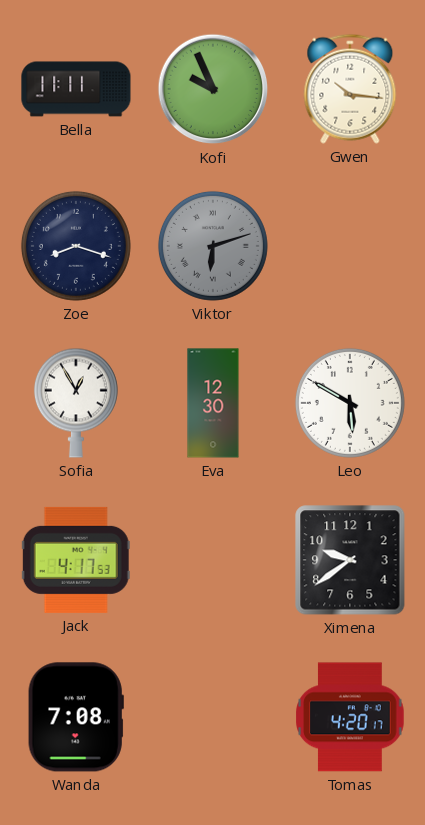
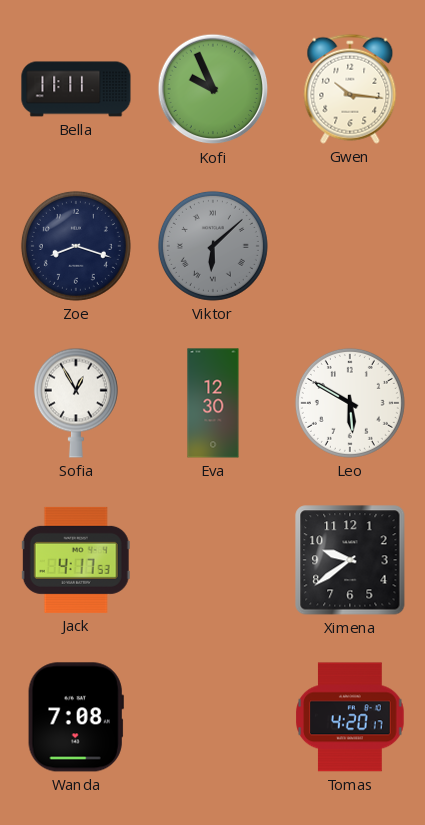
Viktor: 6:12 -> 6:08
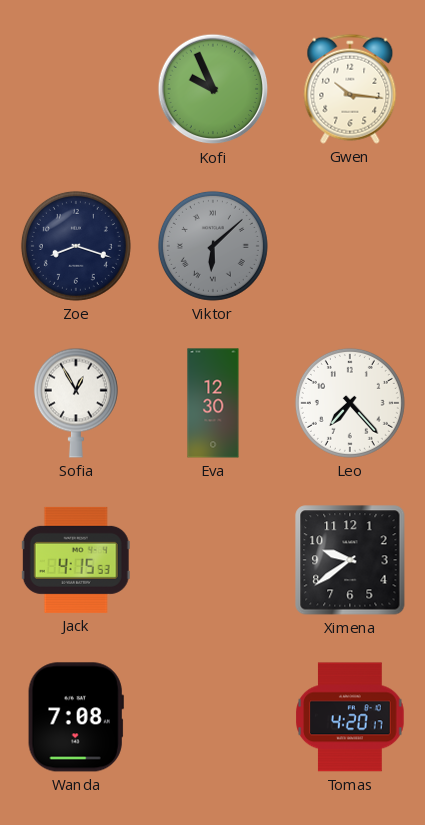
Bella: 11:11 -> none
Leo: 5:50 -> 7:23
Jack: 4:17 -> 4:15
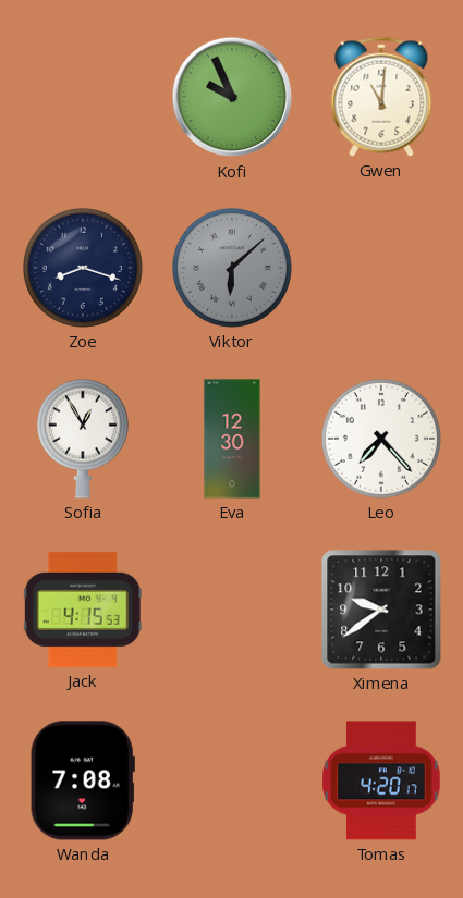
Gwen: 10:16 -> 11:01
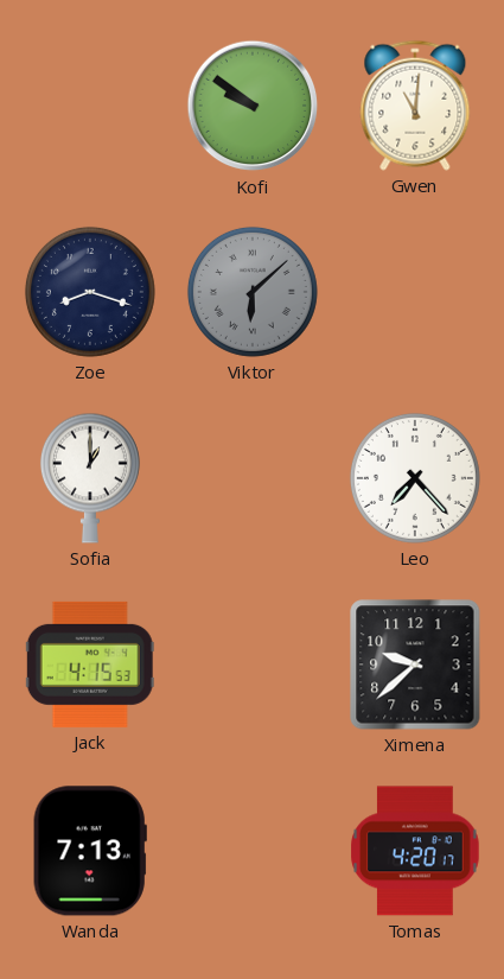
Kofi: 9:56 -> 9:51
Sofia: 12:55 -> 1:00
Eva: 12:30 -> none
Ximena: 9:39 -> 9:38
Wanda: 7:08 -> 7:13
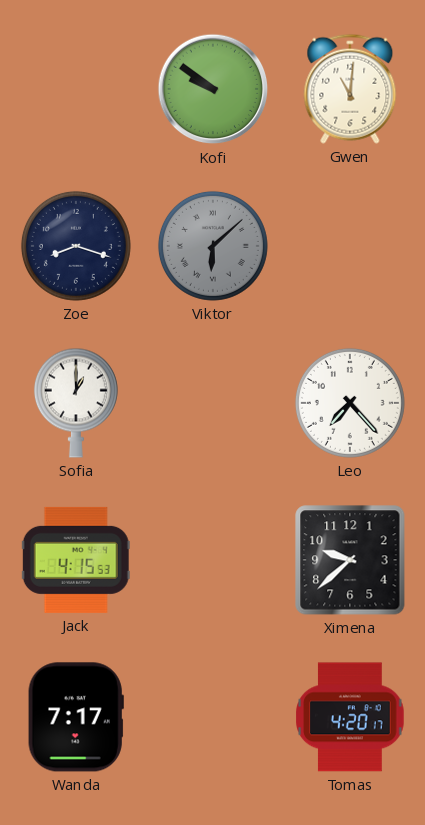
Wanda: 7:13 -> 7:17
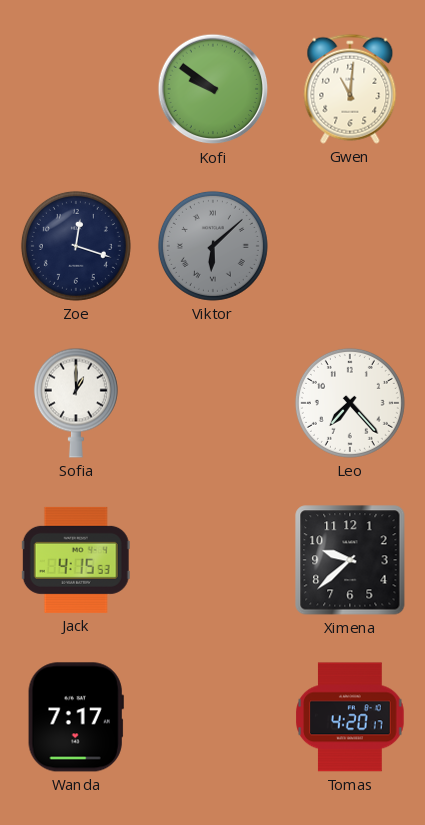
Zoe: 8:18 -> 12:18
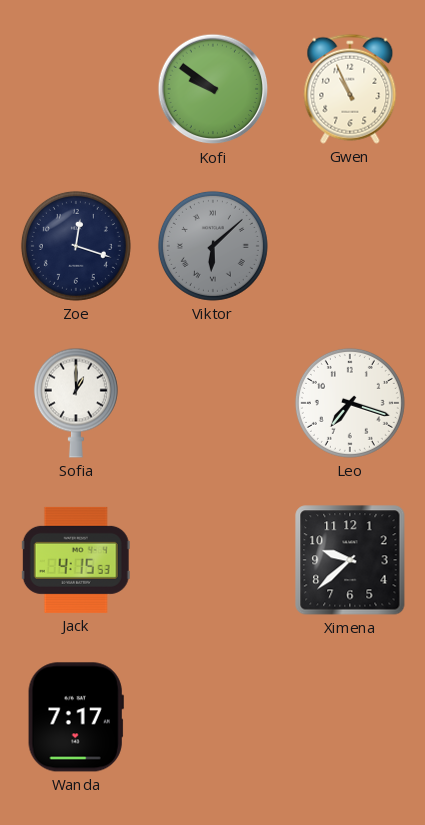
Gwen: 11:01 -> 10:56
Leo: 7:23 -> 7:18
Tomas: 4:20 -> none
